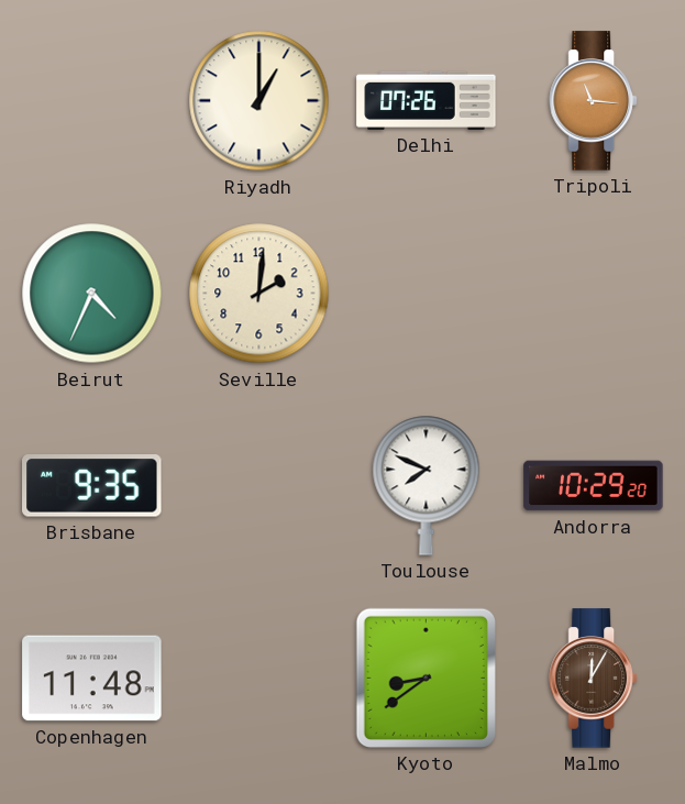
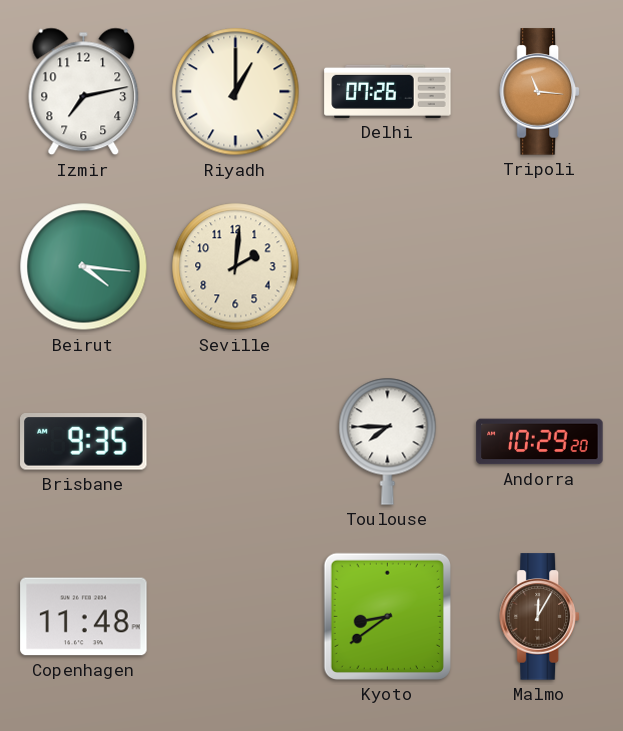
Izmir: none -> 7:13
Beirut: 4:34 -> 4:16
Toulouse: 7:49 -> 7:45
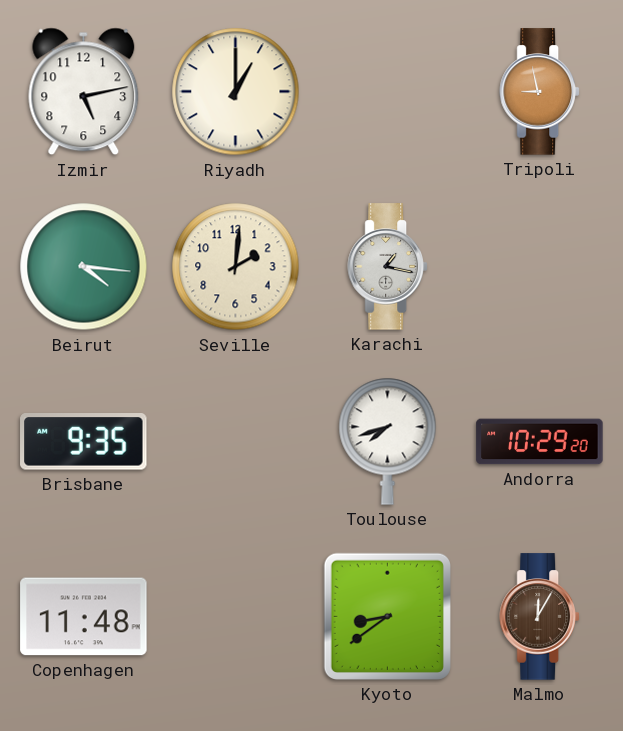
Izmir: 7:13 -> 5:13
Delhi: 07:26 -> none
Tripoli: 11:16 -> 8:58
Karachi: none -> 1:17
Toulouse: 7:45 -> 7:42
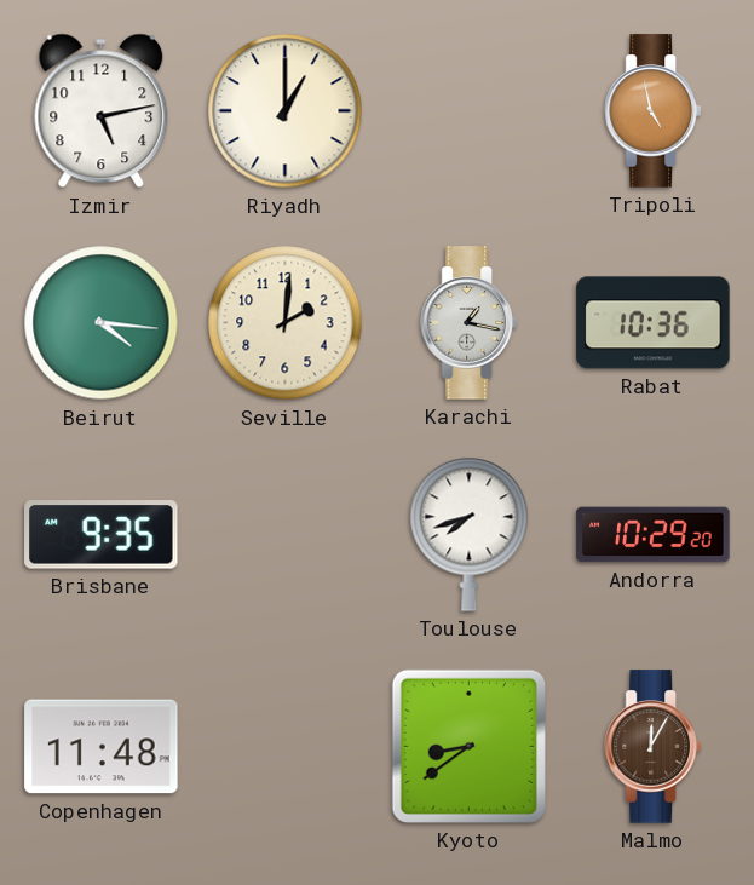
Tripoli: 8:58 -> 4:58
Rabat: none -> 10:36
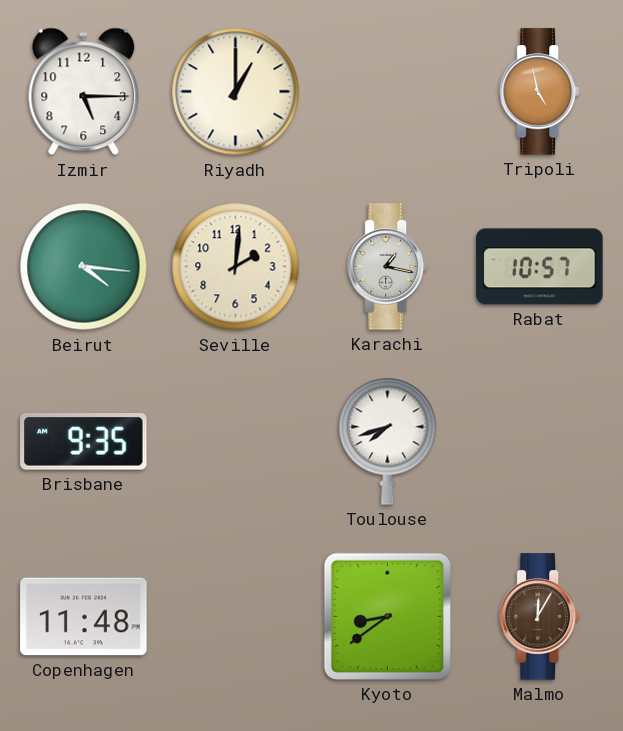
Izmir: 5:13 -> 5:15
Rabat: 10:36 -> 10:57
Andorra: 10:29 -> none
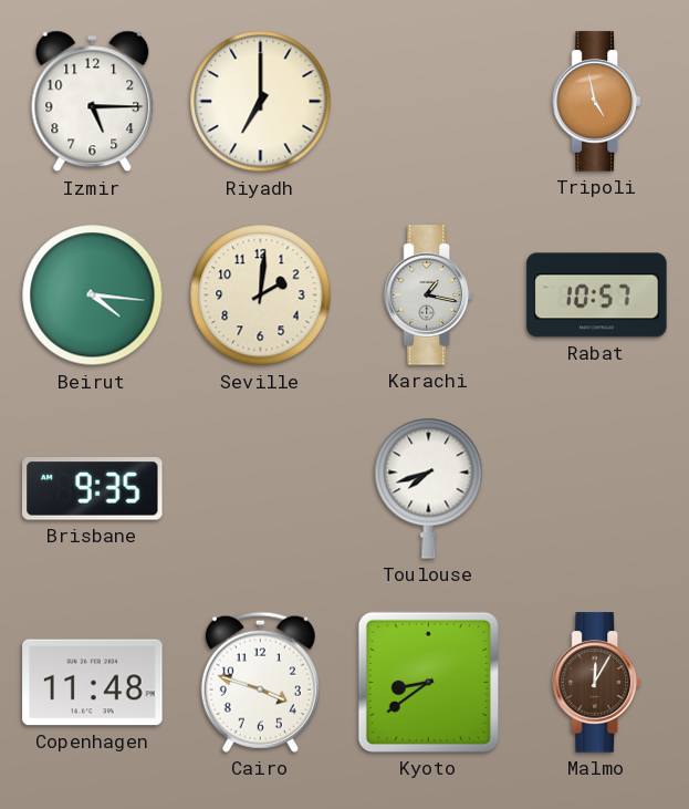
Riyadh: 1:00 -> 7:00
Cairo: none -> 3:48
